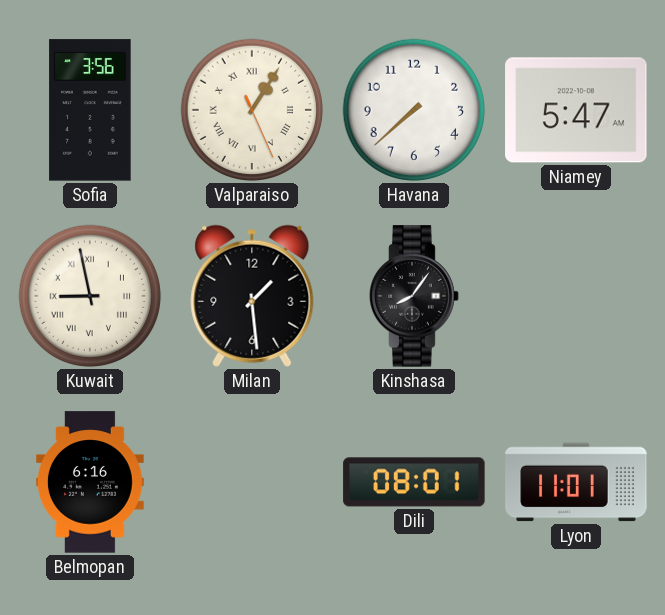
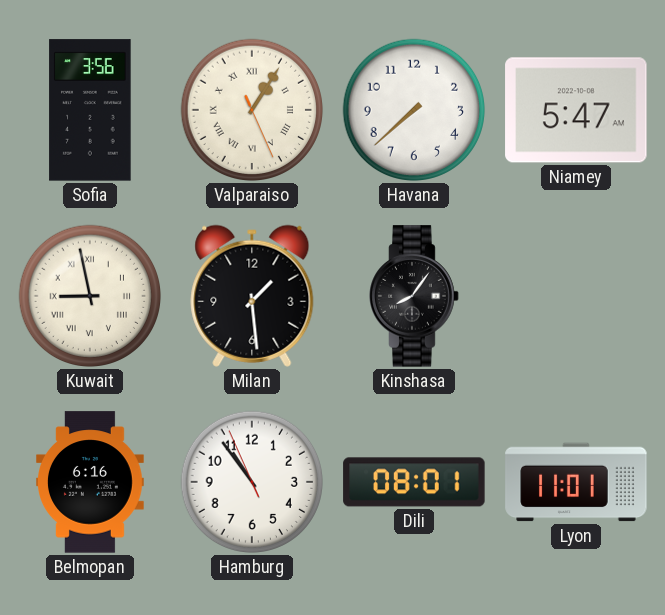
Hamburg: none -> 10:53
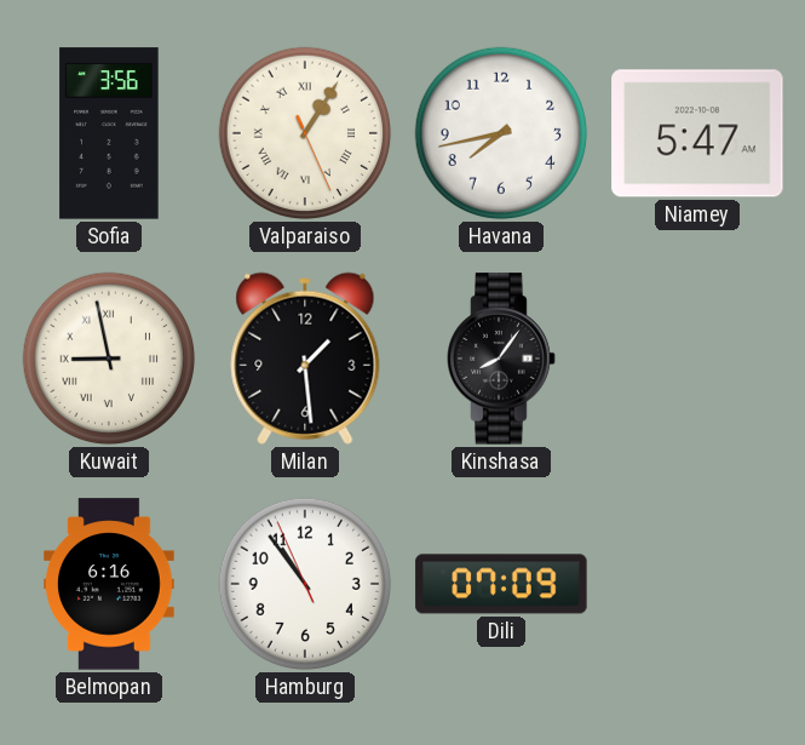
Havana: 7:38 -> 7:43
Dili: 08:01 -> 07:09
Lyon: 11:01 -> none
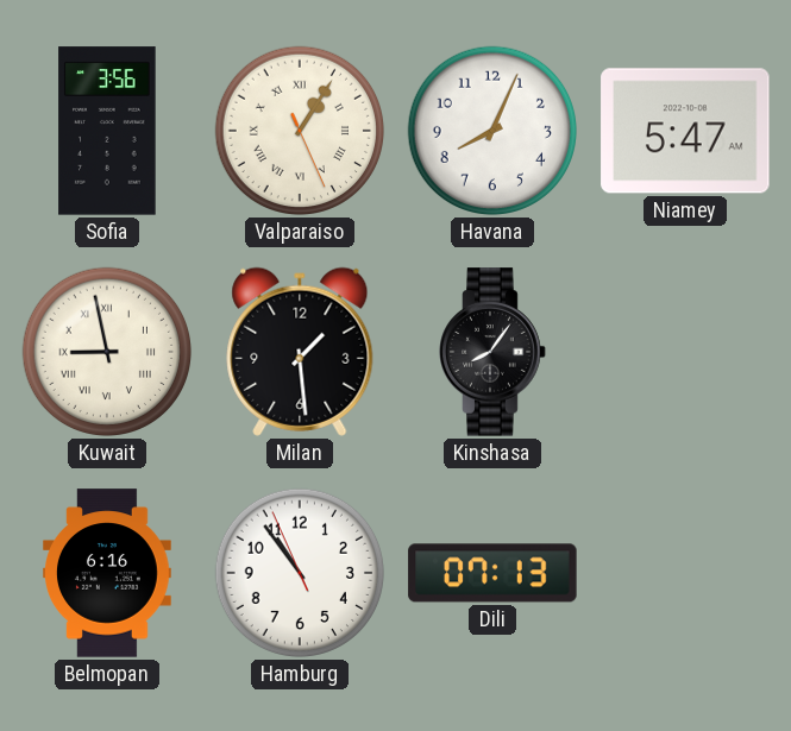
Havana: 7:43 -> 8:04
Dili: 07:09 -> 07:13
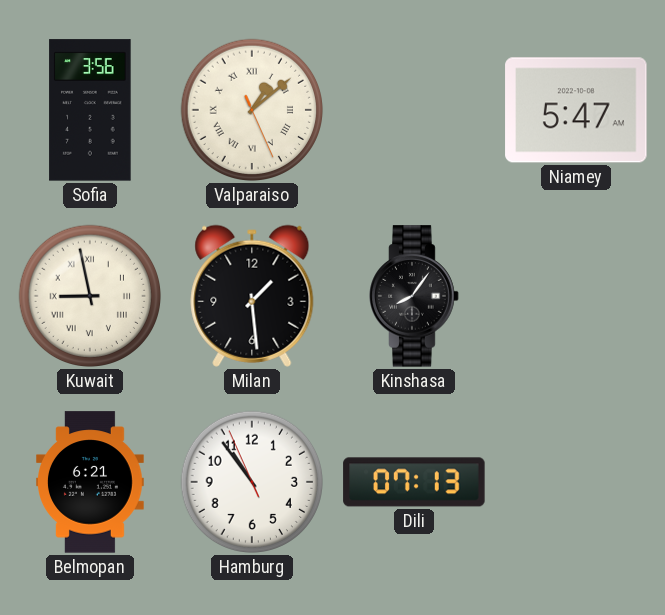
Valparaiso: 1:05 -> 1:08
Havana: 8:04 -> none
Belmopan: 6:16 -> 6:21
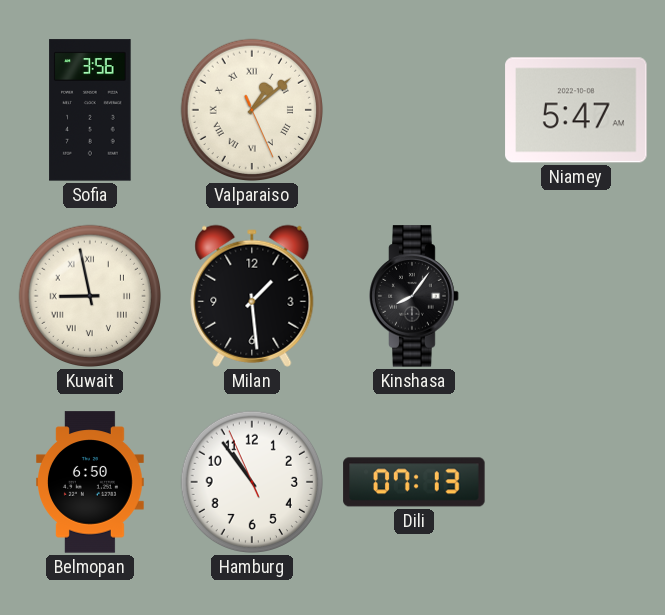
Belmopan: 6:21 -> 6:50
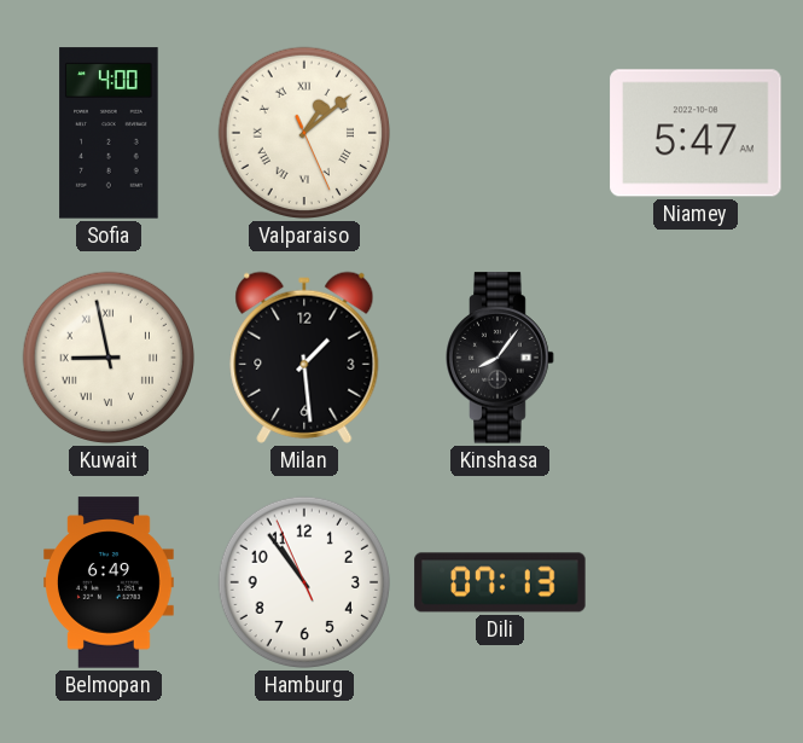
Sofia: 3:56 -> 4:00
Belmopan: 6:50 -> 6:49
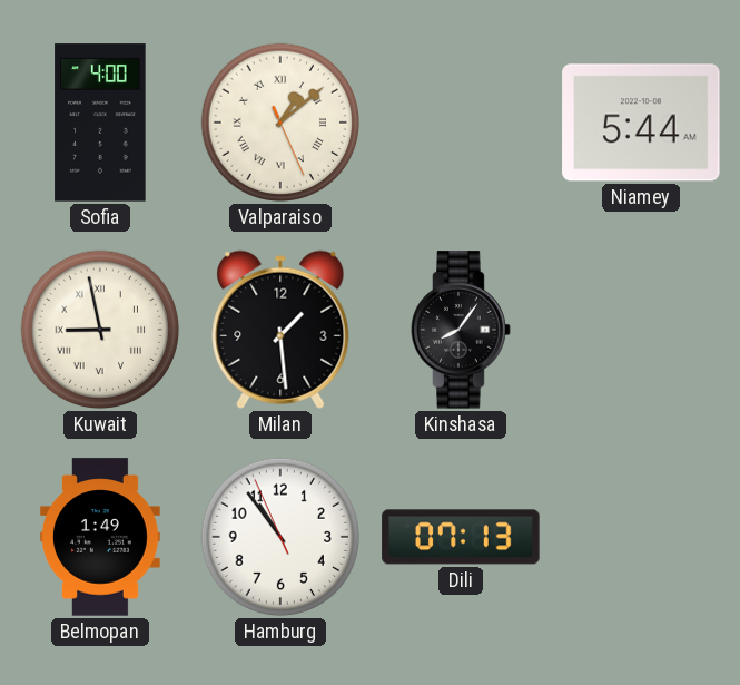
Niamey: 5:47 -> 5:44
Belmopan: 6:49 -> 1:49
